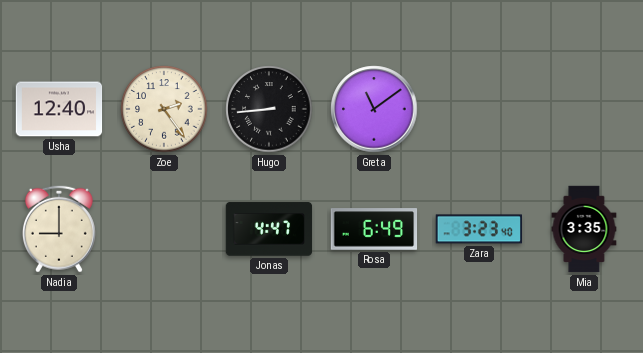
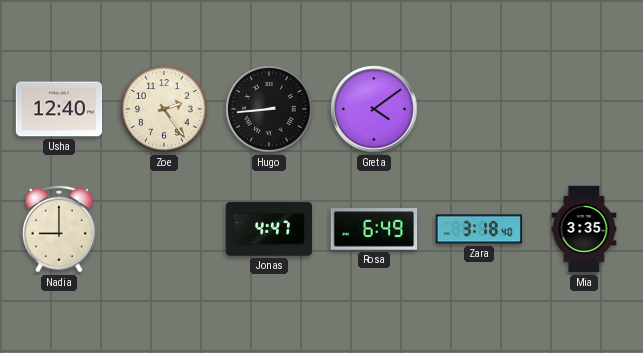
Greta: 11:09 -> 4:09
Zara: 3:23 -> 3:18
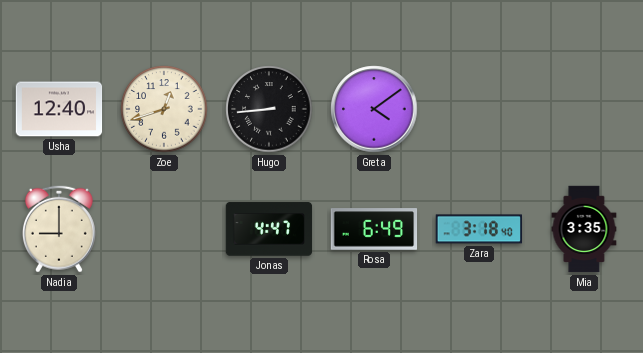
Zoe: 2:24 -> 12:42
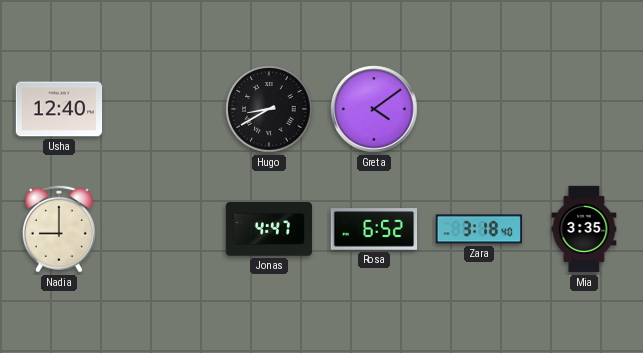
Zoe: 12:42 -> none
Hugo: 8:44 -> 8:40
Rosa: 6:49 -> 6:52
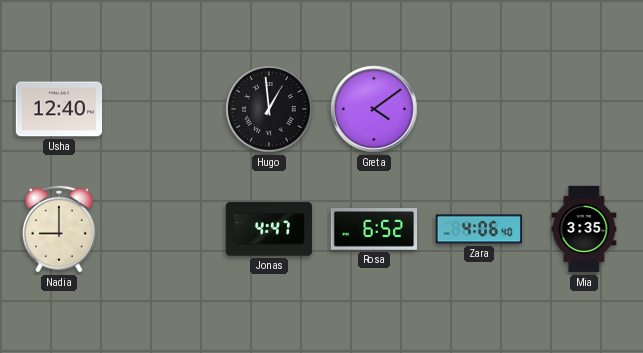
Hugo: 8:40 -> 12:59
Zara: 3:18 -> 4:06
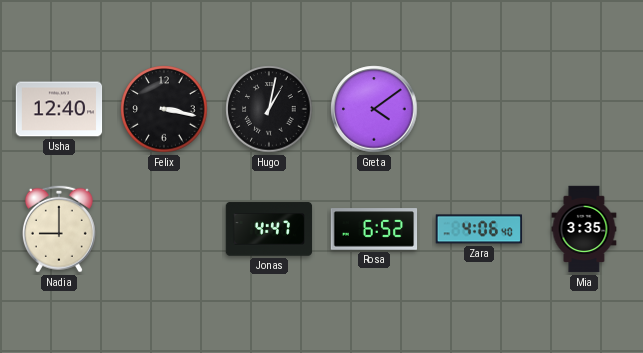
Felix: none -> 3:17
Hugo: 12:59 -> 1:02
